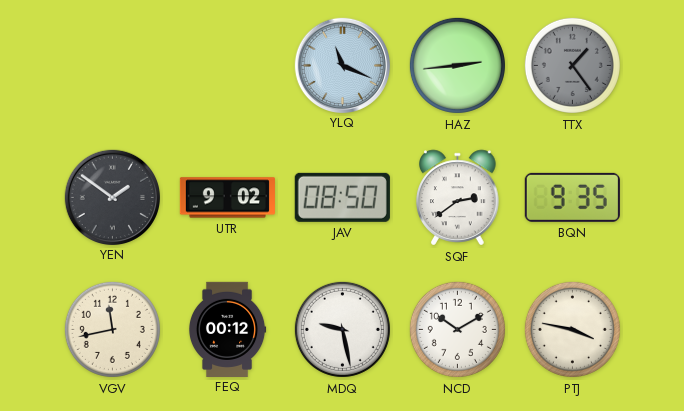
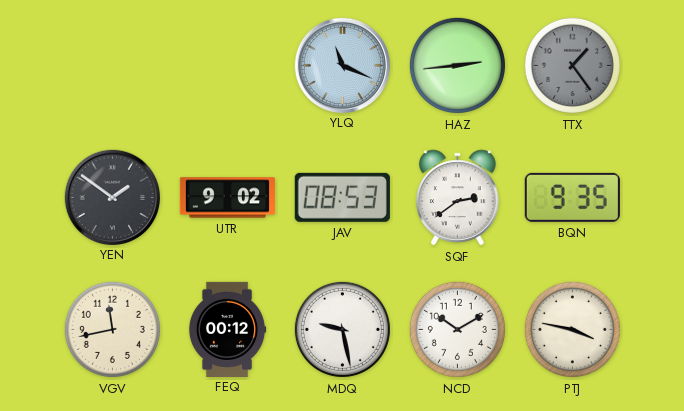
JAV: 08:50 -> 08:53
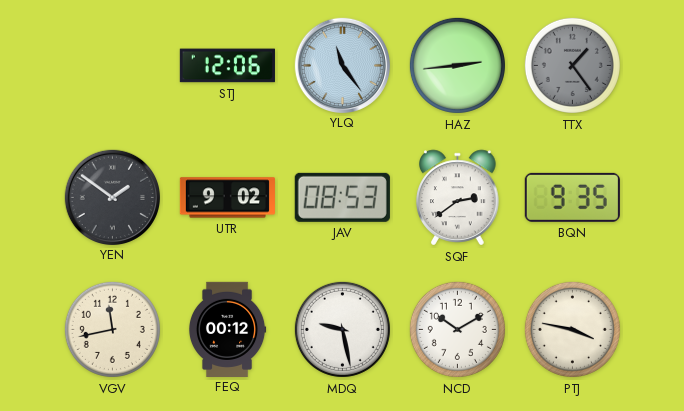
STJ: none -> 12:06
YLQ: 11:19 -> 11:24
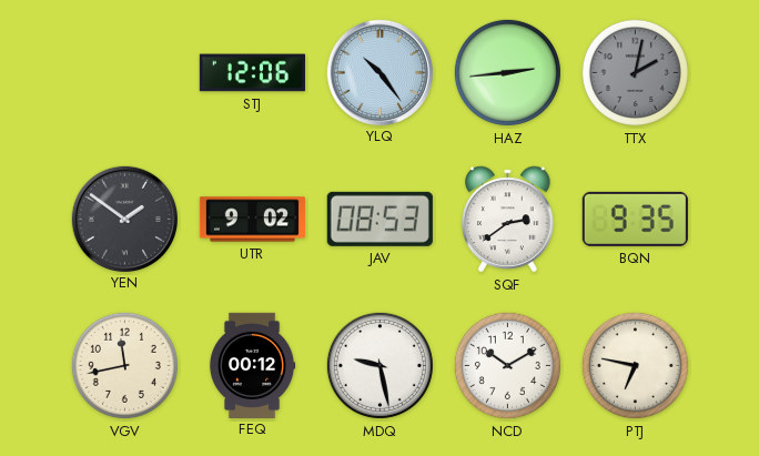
YLQ: 11:24 -> 10:24
TTX: 1:24 -> 2:02
PTJ: 3:47 -> 6:47
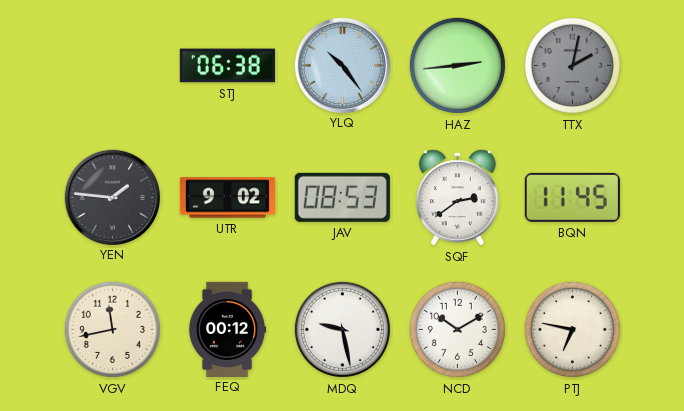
STJ: 12:06 -> 06:38
YEN: 1:51 -> 1:46
BQN: 9:35 -> 11:45
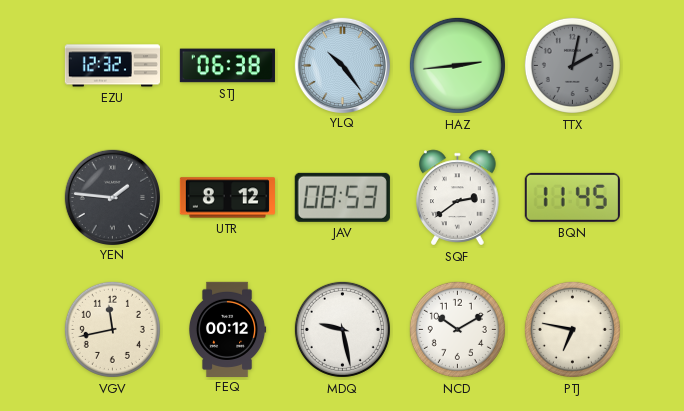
EZU: none -> 12:32
UTR: 9:02 -> 8:12
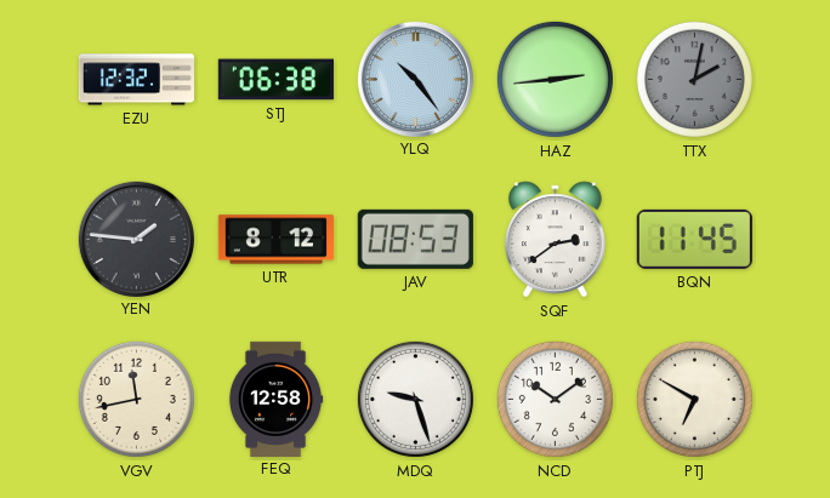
FEQ: 00:12 -> 12:58
MDQ: 9:28 -> 9:27
NCD: 10:10 -> 10:09
PTJ: 6:47 -> 6:50
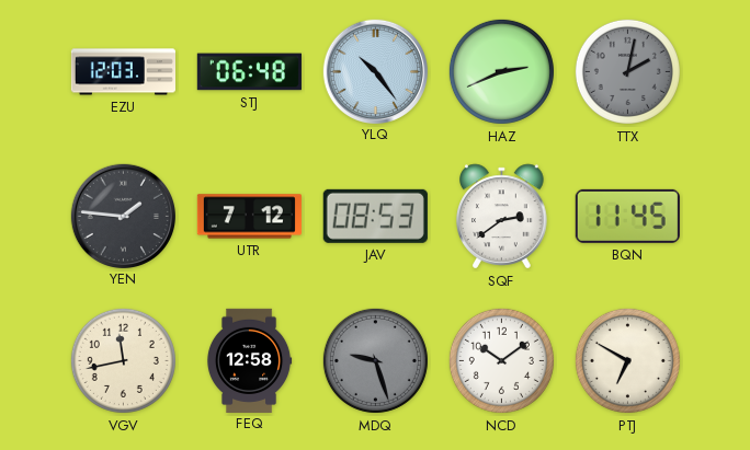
EZU: 12:32 -> 12:03
STJ: 06:38 -> 06:48
HAZ: 2:44 -> 2:41
UTR: 8:12 -> 7:12
MDQ dial: white -> grey
